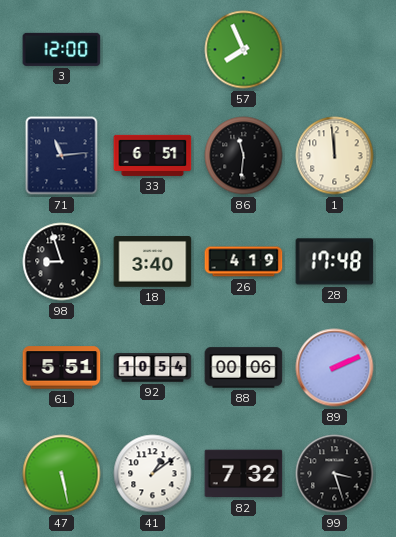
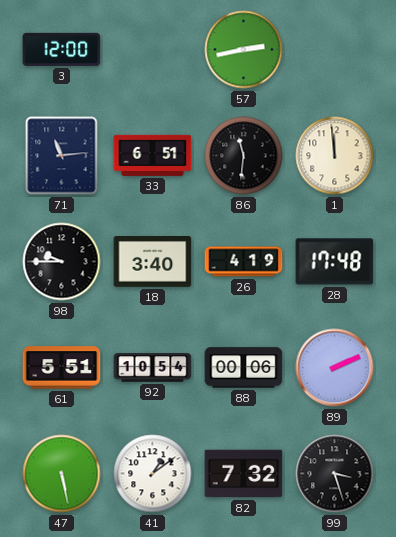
57: 7:56 -> 2:43
98: 8:57 -> 9:45
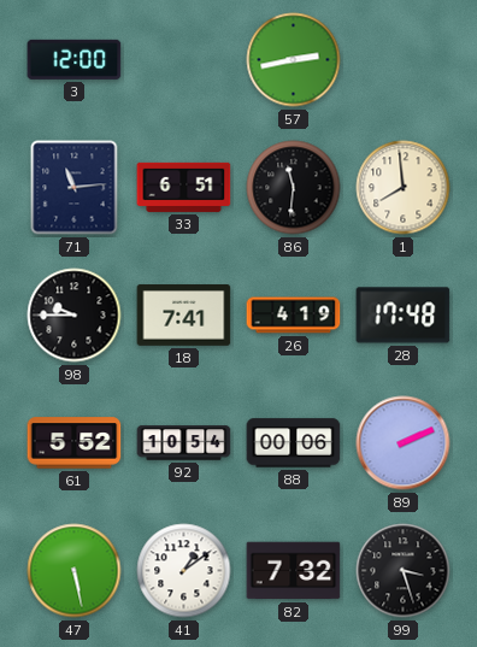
1: 11:59 -> 7:59
18: 3:40 -> 7:41
61: 5:51 -> 5:52
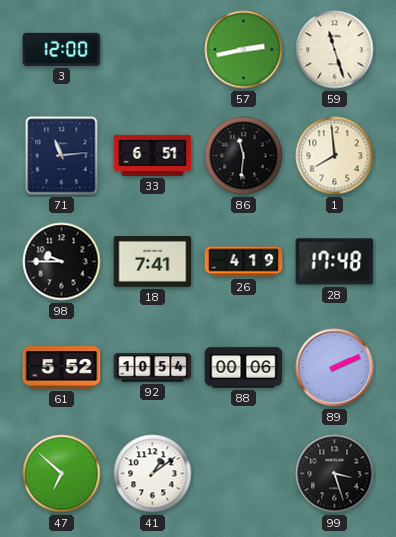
59: none -> 11:27
47: 5:28 -> 6:52
82: 7:32 -> none
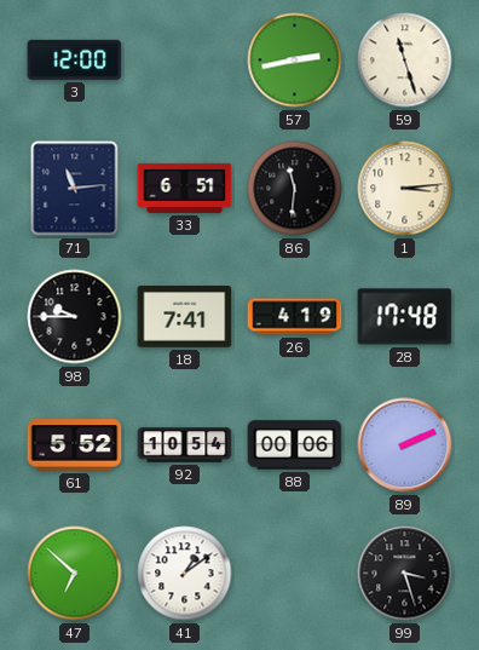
1: 7:59 -> 3:14
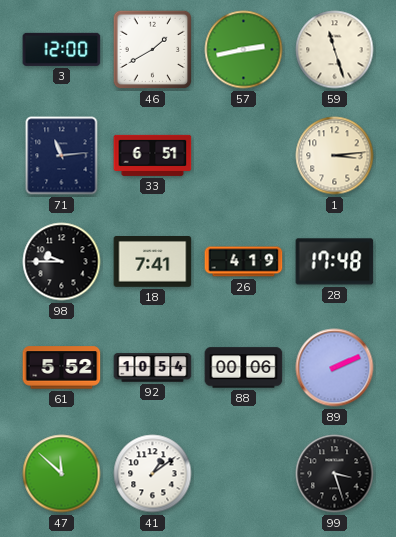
46: none -> 1:40
86: 11:31 -> none
47: 6:52 -> 11:52
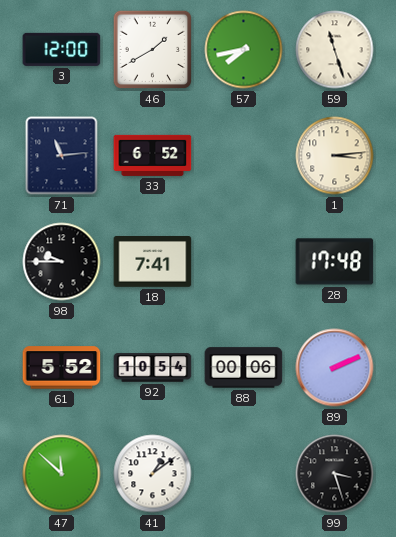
57: 2:43 -> 7:43
33: 6:51 -> 6:52
26: 4:19 -> none
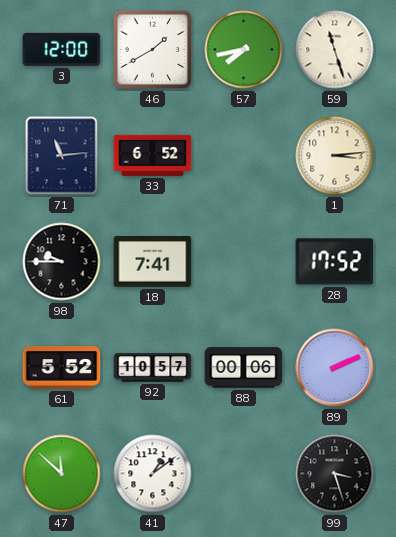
28: 17:48 -> 17:52
92: 10:54 -> 10:57
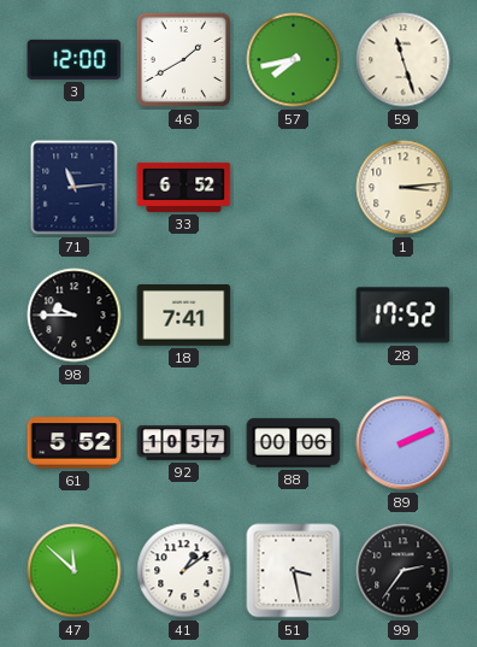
51: none -> 3:28
99: 3:27 -> 2:36
